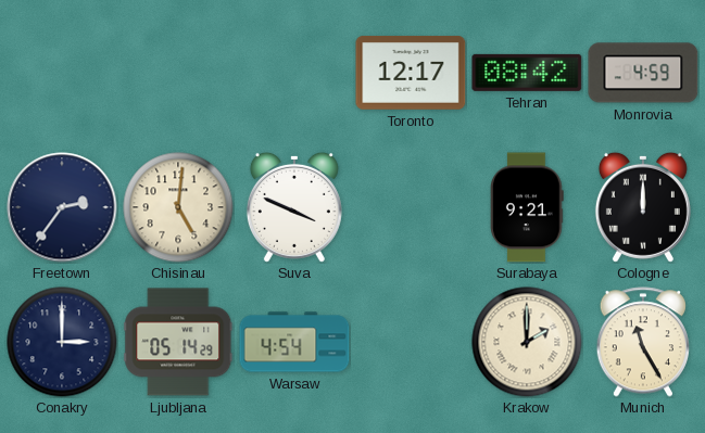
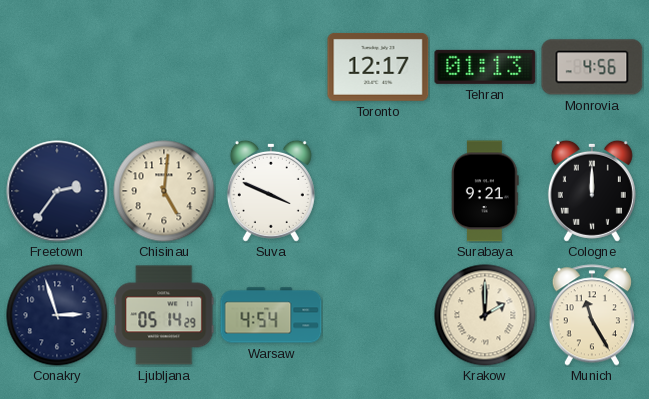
Tehran: 08:42 -> 01:13
Monrovia: 4:59 -> 4:56
Conakry: 3:00 -> 2:57
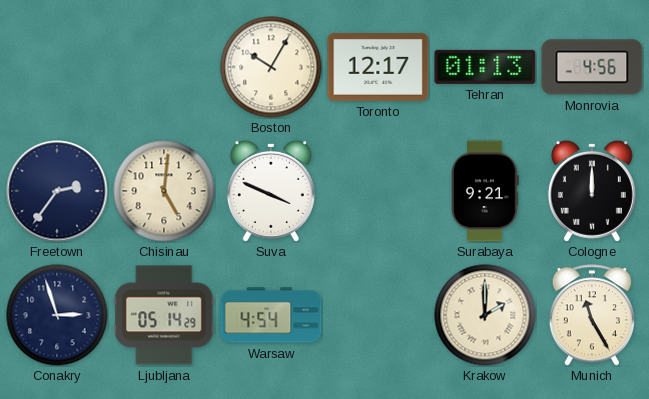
Boston: none -> 10:05
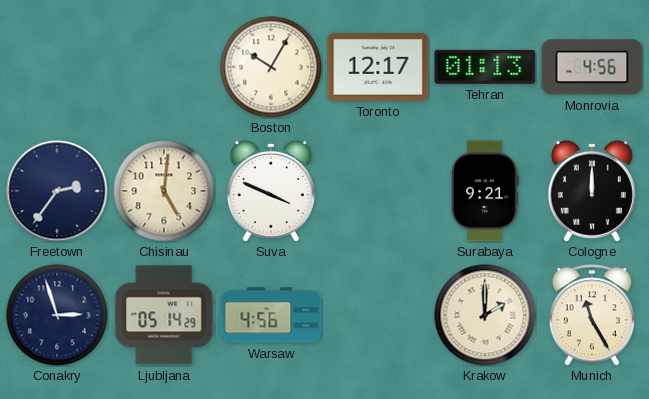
Warsaw: 4:54 -> 4:56
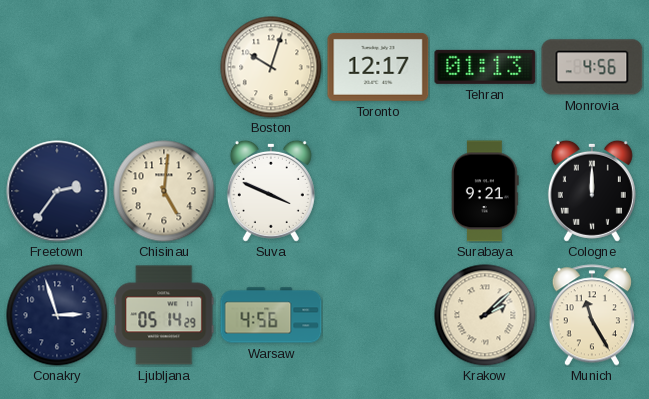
Boston: 10:05 -> 10:03
Krakow: 2:00 -> 2:08
